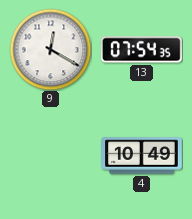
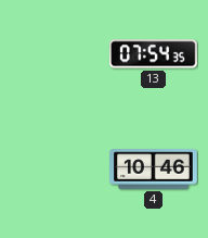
9: 12:20 -> none
4: 10:49 -> 10:46
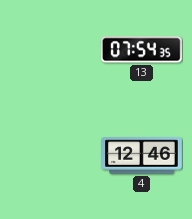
4: 10:46 -> 12:46
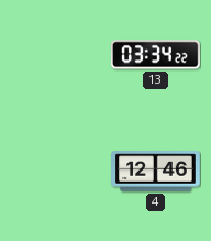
13: 07:54 -> 03:34
